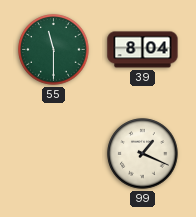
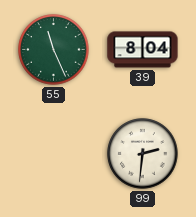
55: 11:30 -> 11:26
99: 1:19 -> 2:31
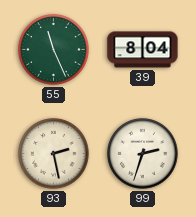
93: none -> 2:28
99: 2:31 -> 2:33
